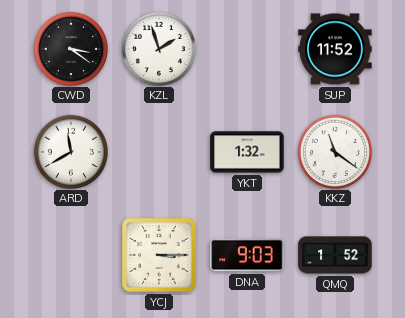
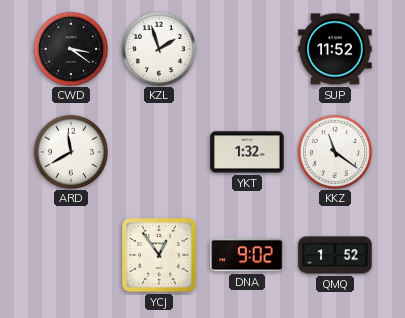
YCJ: 3:15 -> 12:54
DNA: 9:03 -> 9:02
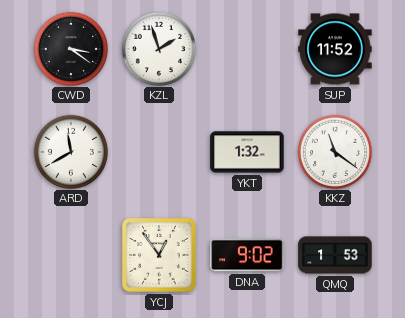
QMQ: 1:52 -> 1:53
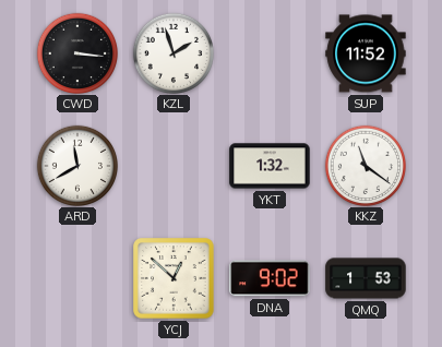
CWD: 3:21 -> 3:16
YCJ: 12:54 -> 12:52
